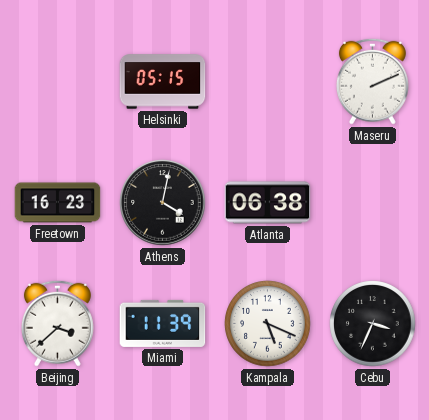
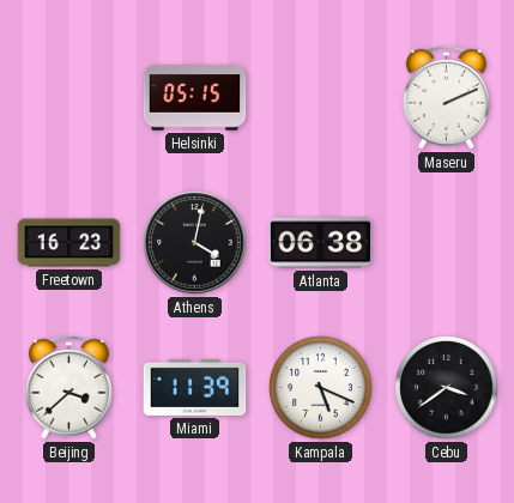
Cebu: 3:34 -> 3:39
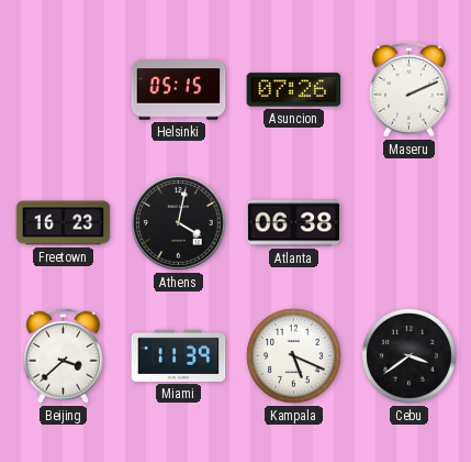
Asuncion: none -> 07:26
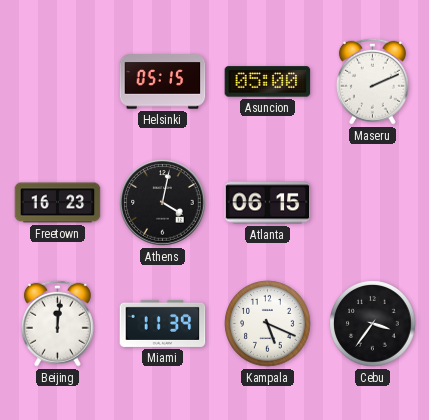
Asuncion: 07:26 -> 05:00
Atlanta: 06:38 -> 06:15
Beijing: 3:38 -> 12:01
Cebu: 3:39 -> 3:36
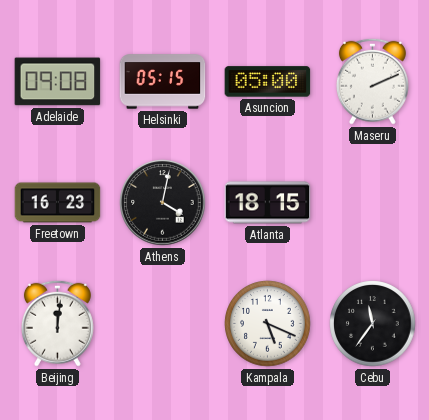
Adelaide: none -> 09:08
Atlanta: 06:15 -> 18:15
Miami: 11:39 -> none
Cebu: 3:36 -> 11:36
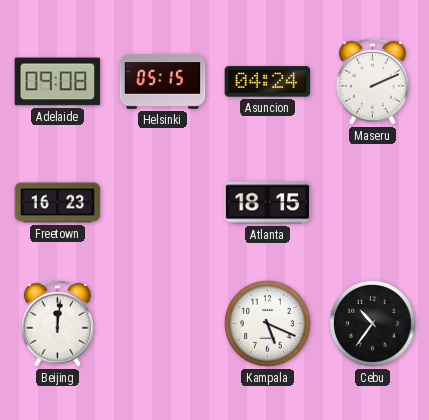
Asuncion: 05:00 -> 04:24
Athens: 4:02 -> none
Cebu: 11:36 -> 10:36
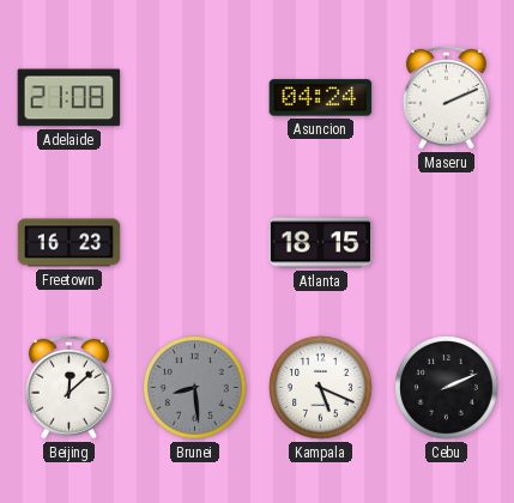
Adelaide: 09:08 -> 21:08
Helsinki: 05:15 -> none
Beijing: 12:01 -> 12:08
Brunei: none -> 8:29
Cebu: 10:36 -> 2:11
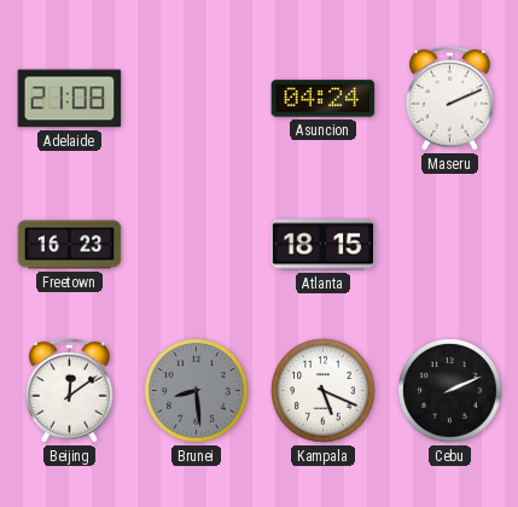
Beijing: 12:08 -> 12:09
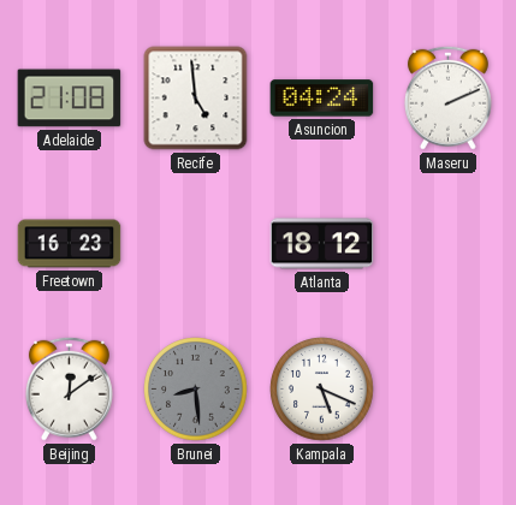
Recife: none -> 4:59
Atlanta: 18:15 -> 18:12
Cebu: 2:11 -> none
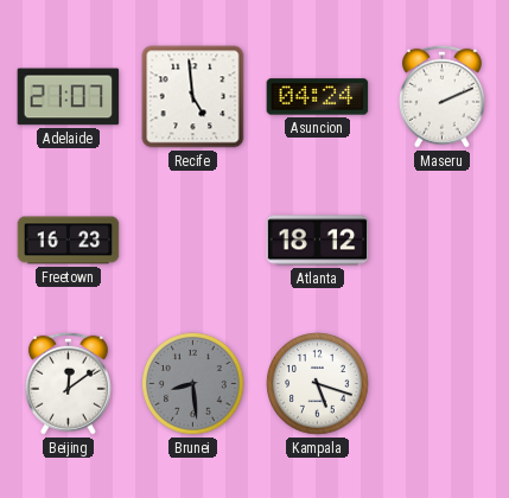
Adelaide: 21:08 -> 21:07
Kampala: 5:19 -> 5:18
